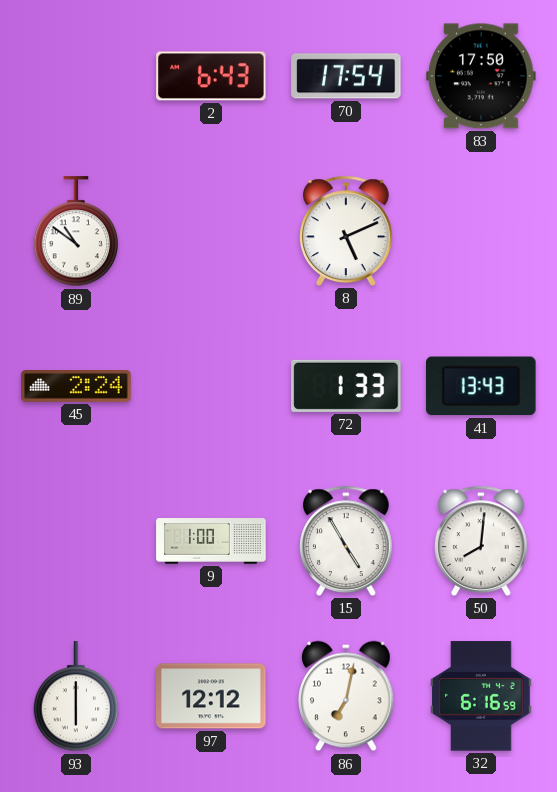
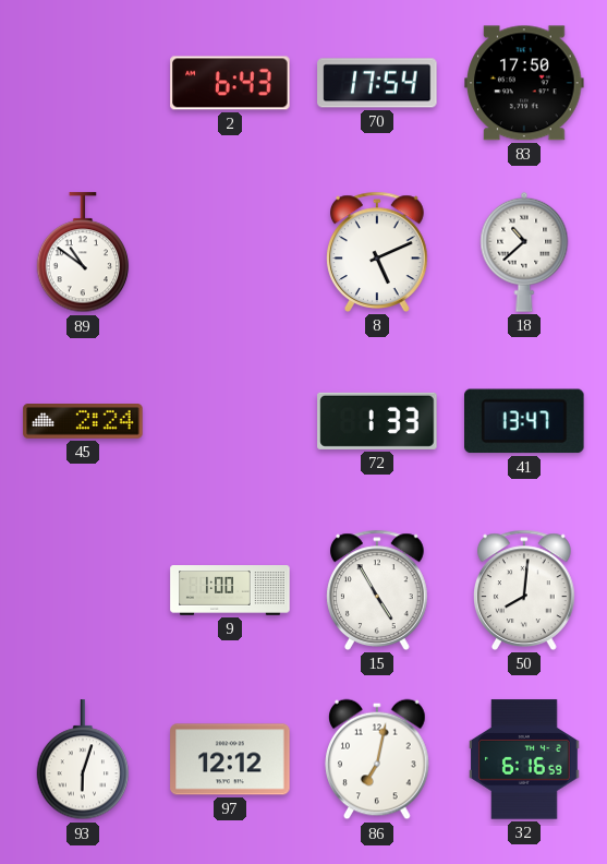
18: none -> 10:38
41: 13:43 -> 13:47
93: 6:00 -> 6:03
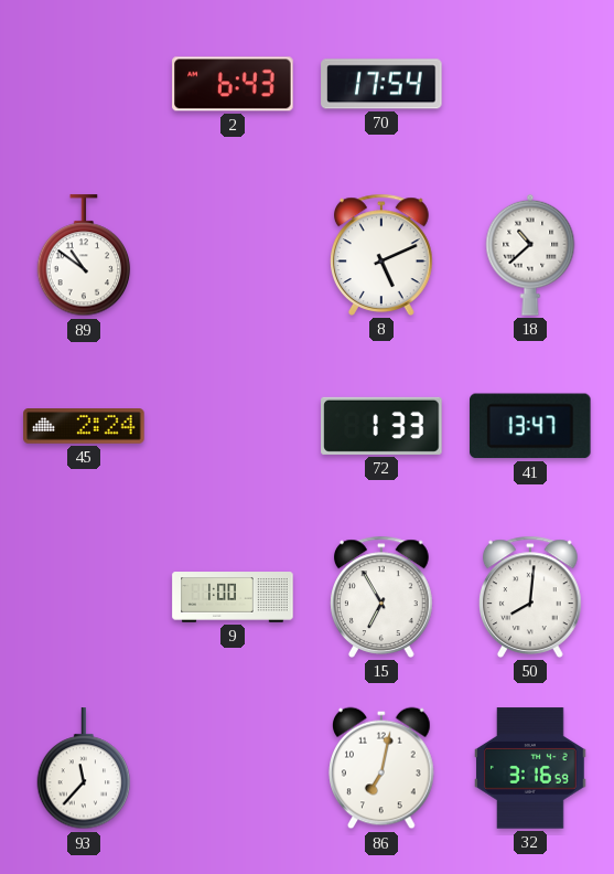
83: 17:50 -> none
15: 4:55 -> 6:55
93: 6:03 -> 11:37
97: 12:12 -> none
32: 6:16 -> 3:16
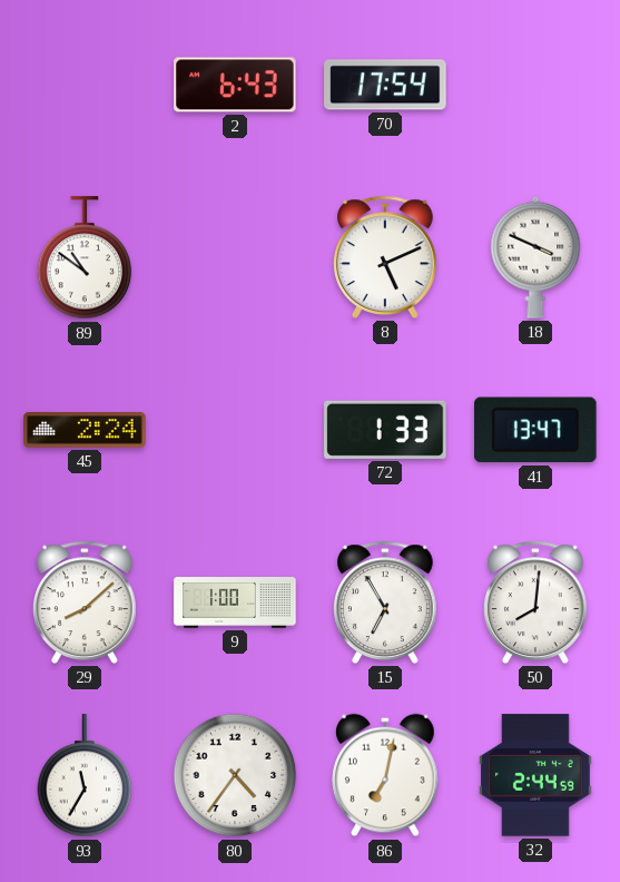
18: 10:38 -> 3:49
29: none -> 8:08
93: 11:37 -> 11:35
80: none -> 4:36
32: 3:16 -> 2:44
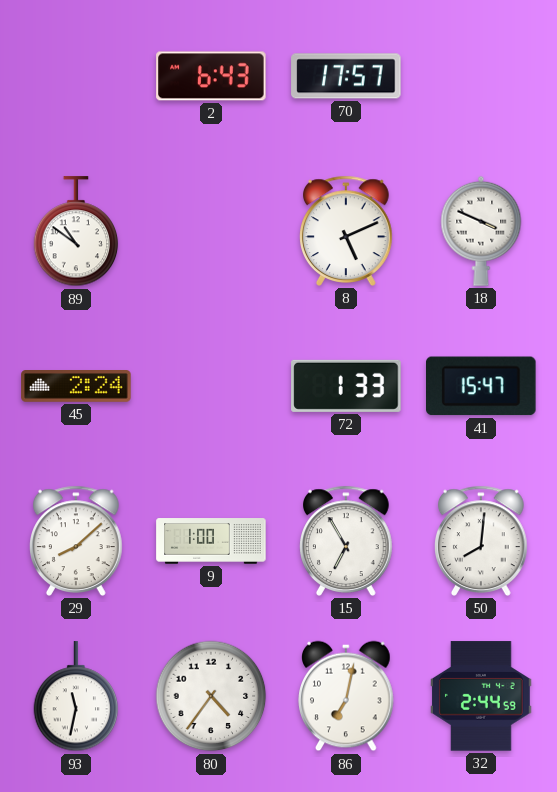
70: 17:54 -> 17:57
41: 13:47 -> 15:47
93: 11:35 -> 11:32
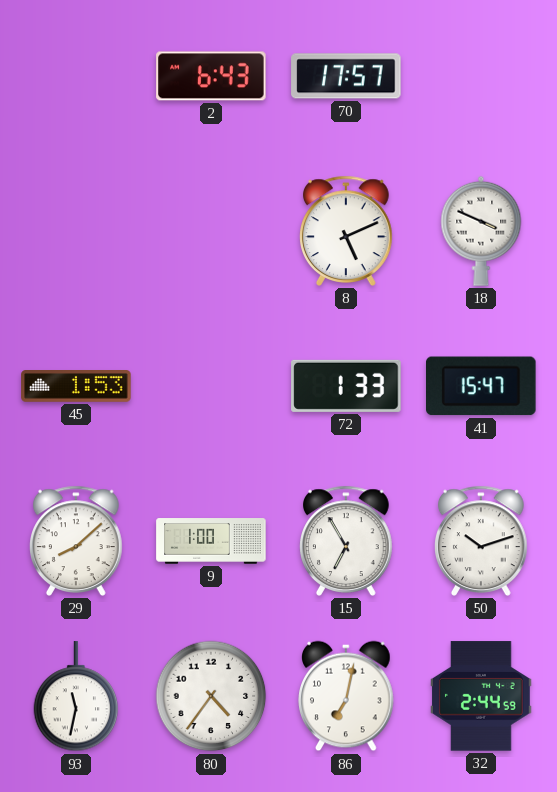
89: 10:51 -> none
45: 2:24 -> 1:53
50: 8:01 -> 10:12
